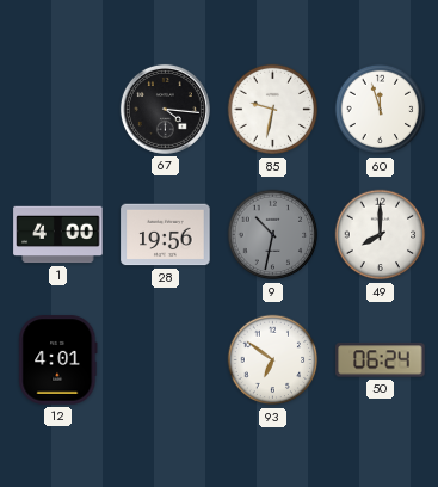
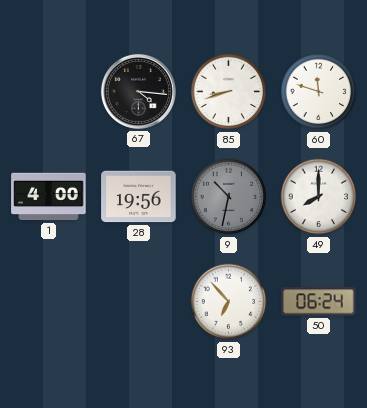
85: 9:32 -> 8:42
60: 11:57 -> 11:48
12: 4:01 -> none
93: 6:51 -> 6:53
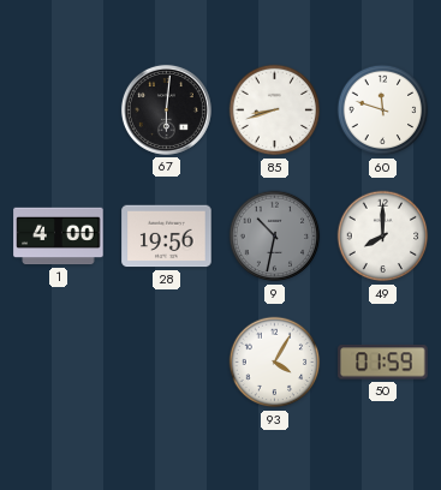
67: 4:16 -> 6:01
93: 6:53 -> 4:05
50: 06:24 -> 01:59
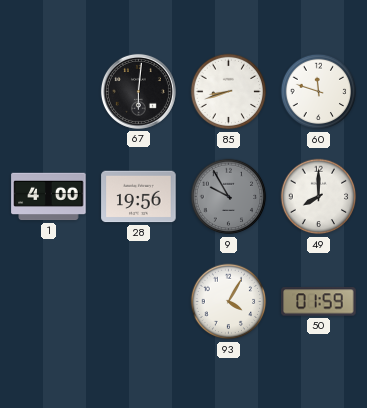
9: 10:32 -> 9:55
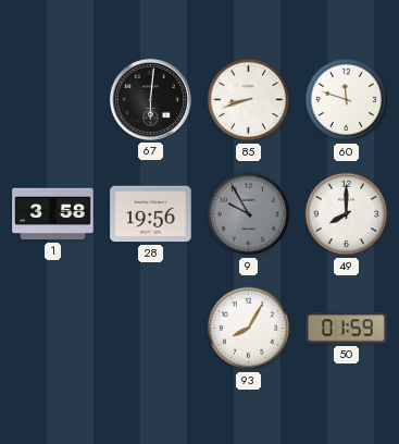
1: 4:00 -> 3:58
93: 4:05 -> 8:05
